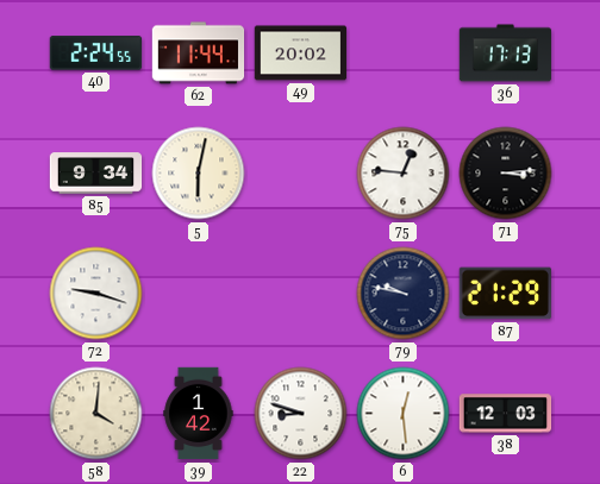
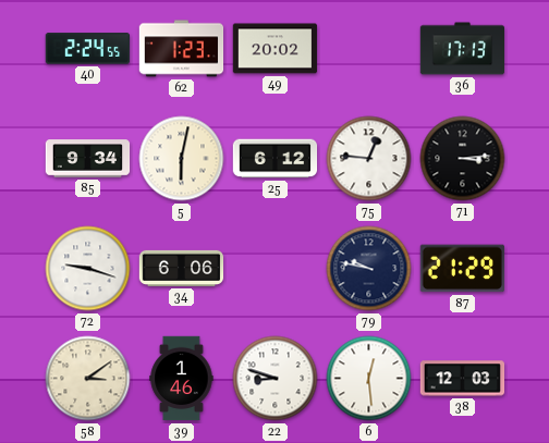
62: 11:44 -> 1:23
25: none -> 6:12
34: none -> 6:06
58: 4:01 -> 3:09
39: 1:42 -> 1:46
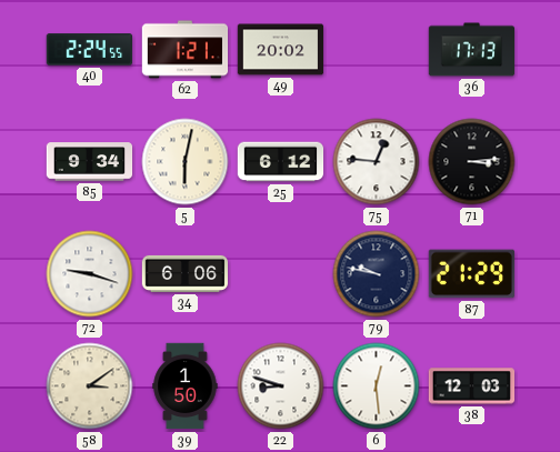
62: 1:23 -> 1:21
39: 1:46 -> 1:50
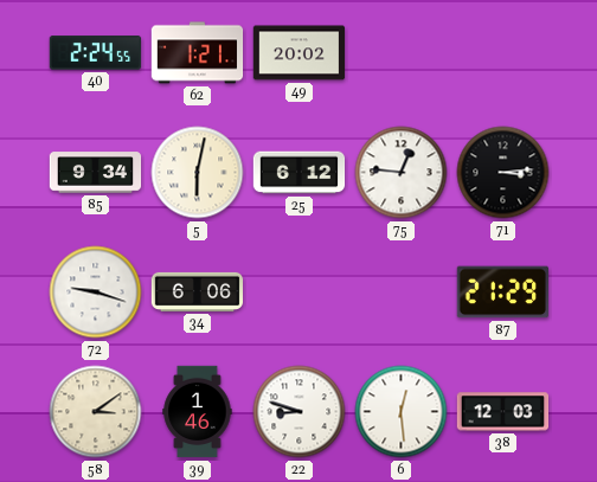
36: 17:13 -> none
79: 9:47 -> none
39: 1:50 -> 1:46
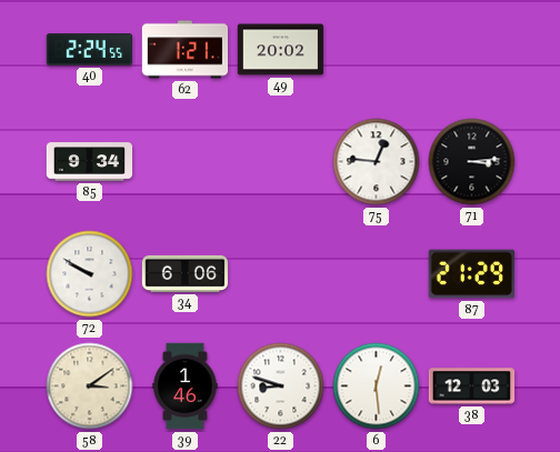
5: 6:02 -> none
25: 6:12 -> none
72: 9:18 -> 9:50
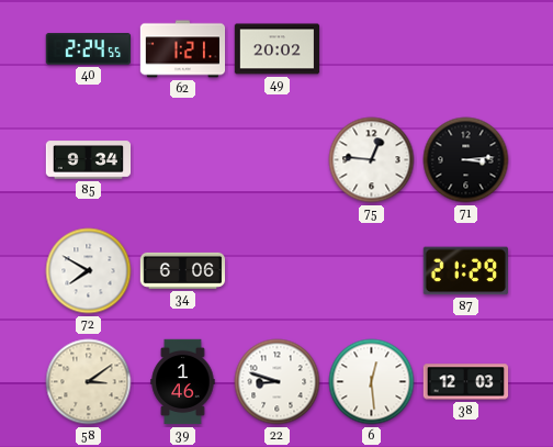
72: 9:50 -> 7:50
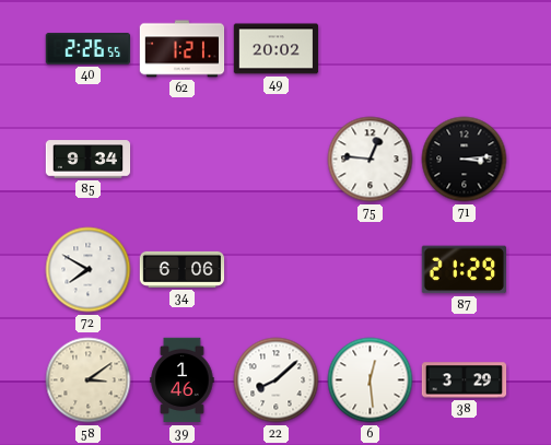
40: 2:24 -> 2:26
22: 8:48 -> 8:08
38: 12:03 -> 3:29
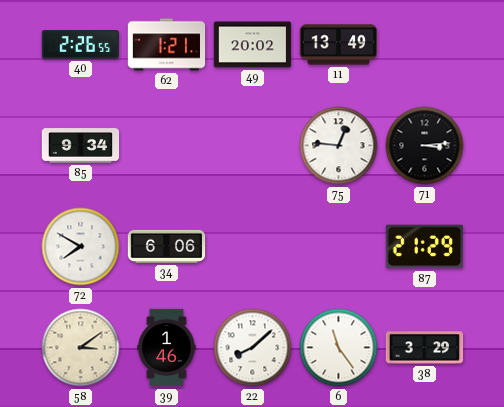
11: none -> 13:49
6: 12:29 -> 11:24
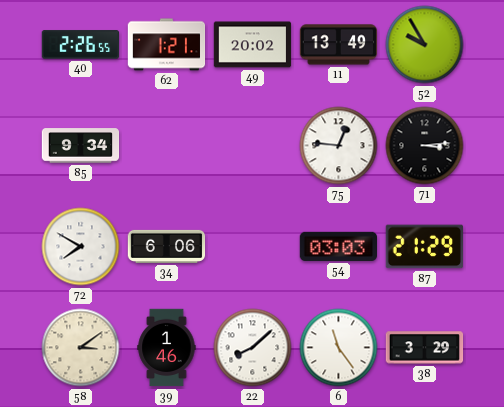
52: none -> 9:55
54: none -> 03:03
